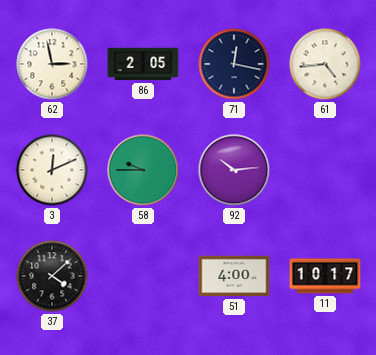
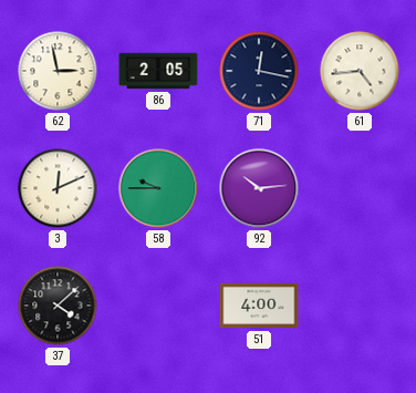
11: 10:17 -> none
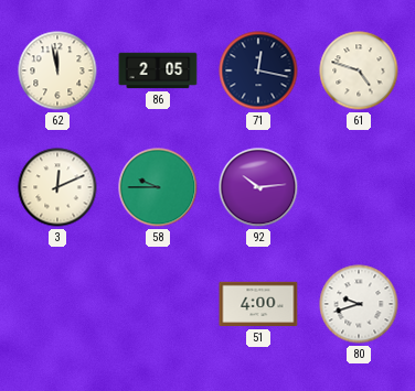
62: 2:58 -> 11:58
61: 4:44 -> 4:48
37: 4:08 -> none
80: none -> 9:42
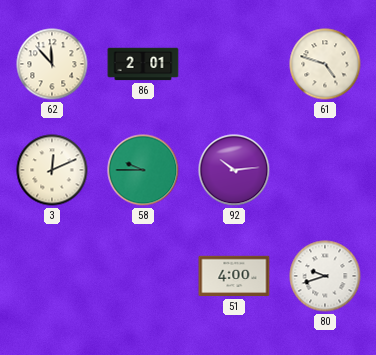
62: 11:58 -> 11:53
86: 2:05 -> 2:01
71: 12:17 -> none
